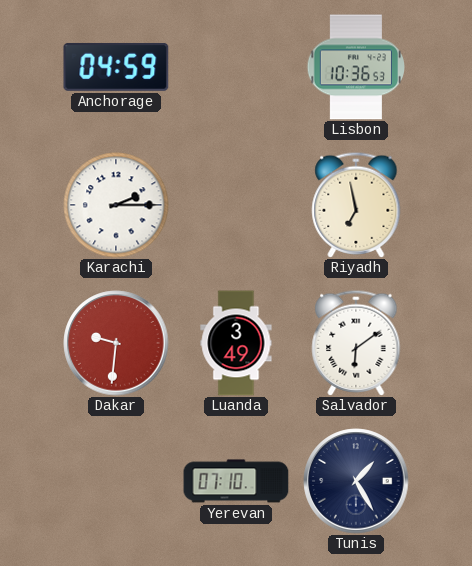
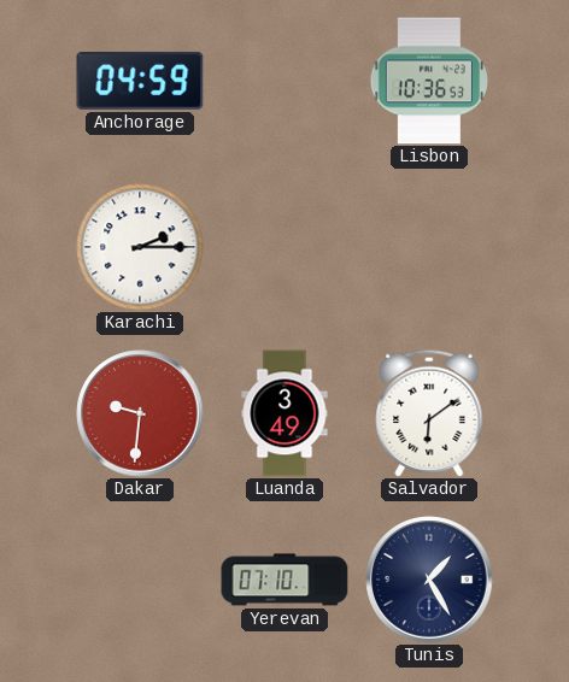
Riyadh: 6:58 -> none
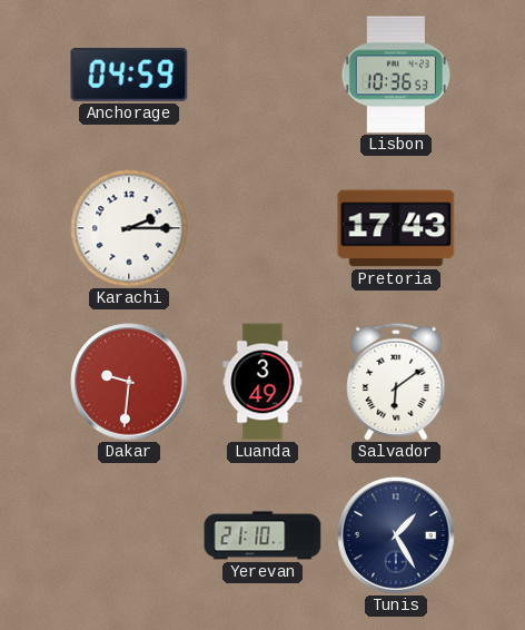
Pretoria: none -> 17:43
Yerevan: 07:10 -> 21:10
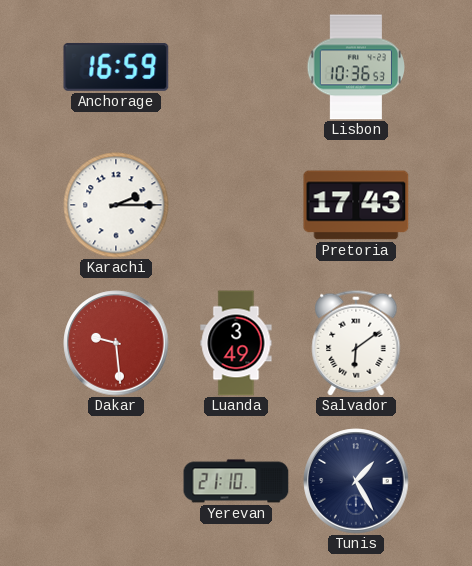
Anchorage: 04:59 -> 16:59
Dakar: 9:31 -> 9:29
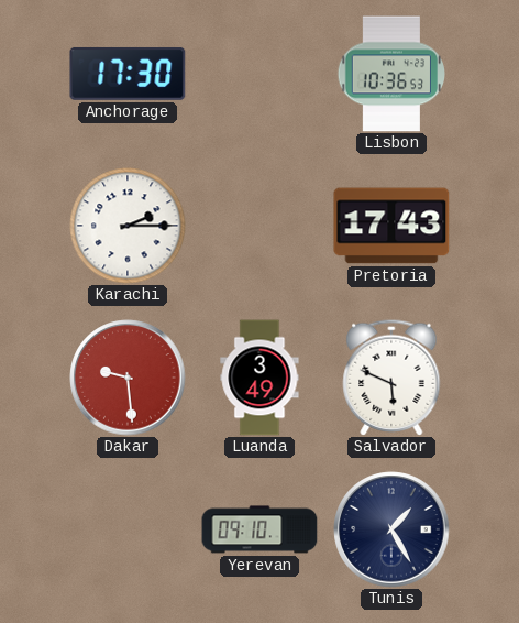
Anchorage: 16:59 -> 17:30
Salvador: 6:09 -> 5:49
Yerevan: 21:10 -> 09:10
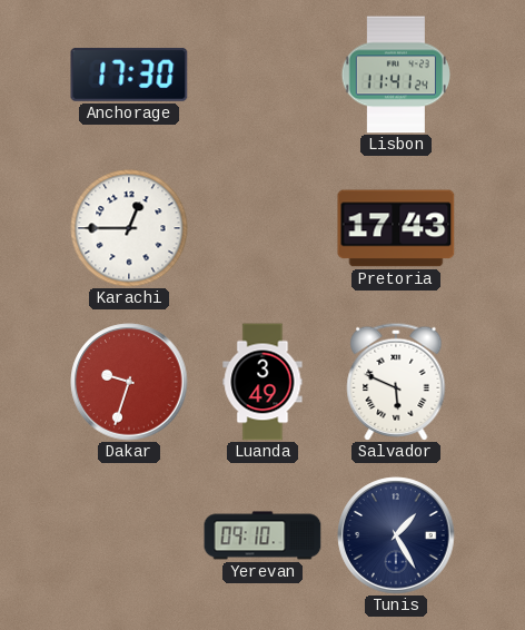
Lisbon: 10:36 -> 11:41
Karachi: 2:15 -> 12:45
Dakar: 9:29 -> 9:33
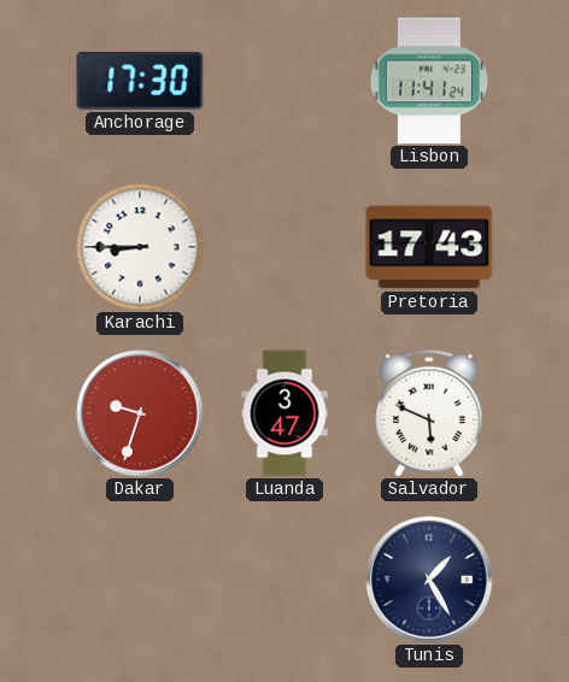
Karachi: 12:45 -> 8:45
Luanda: 3:49 -> 3:47
Yerevan: 09:10 -> none
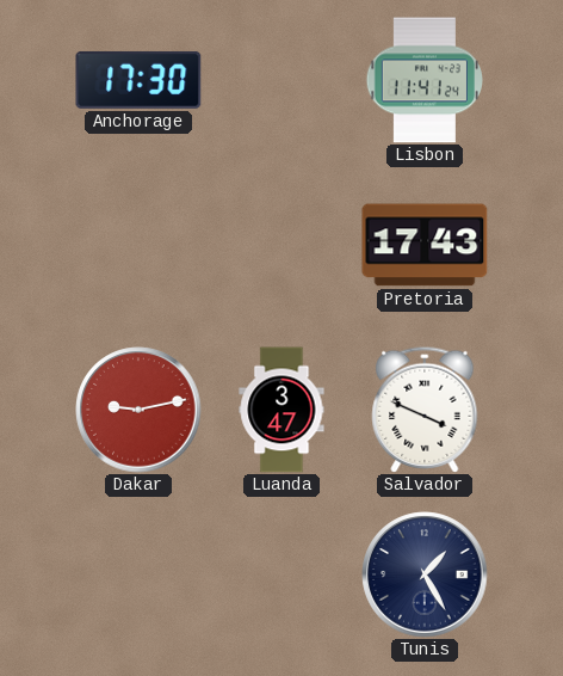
Karachi: 8:45 -> none
Dakar: 9:33 -> 9:13
Salvador: 5:49 -> 3:49
